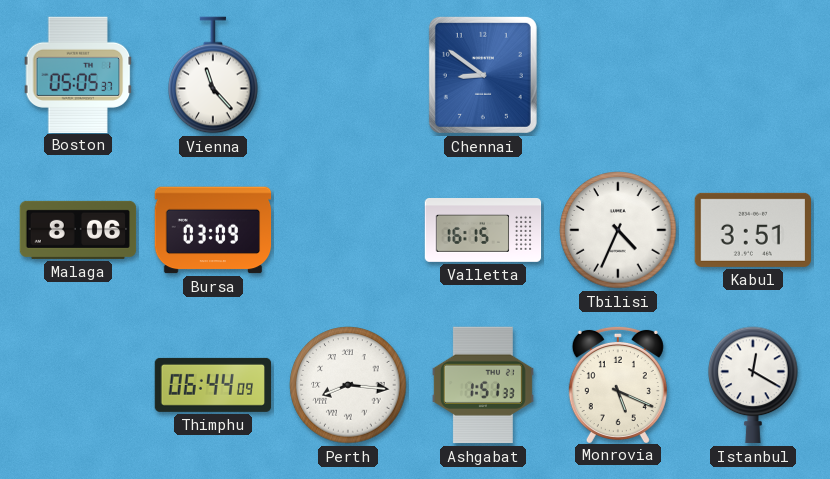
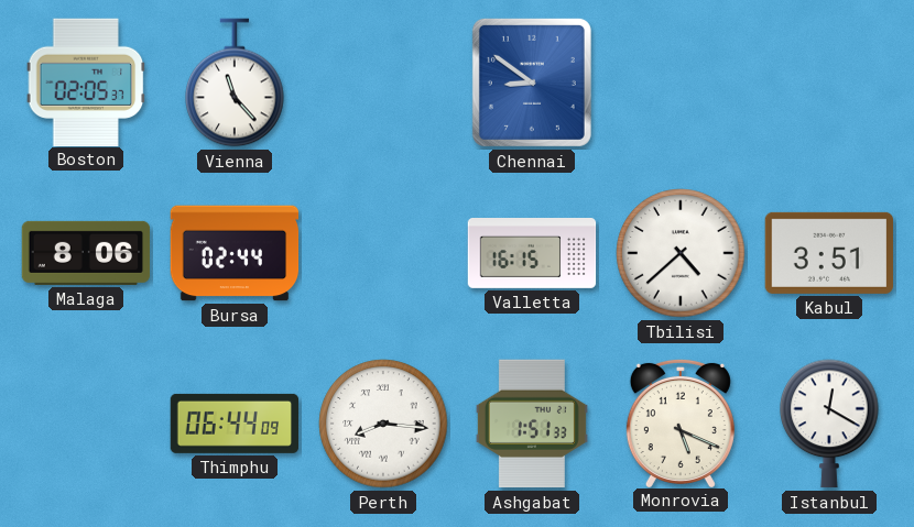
Boston: 05:05 -> 02:05
Bursa: 03:09 -> 02:44
Tbilisi: 4:34 -> 4:38
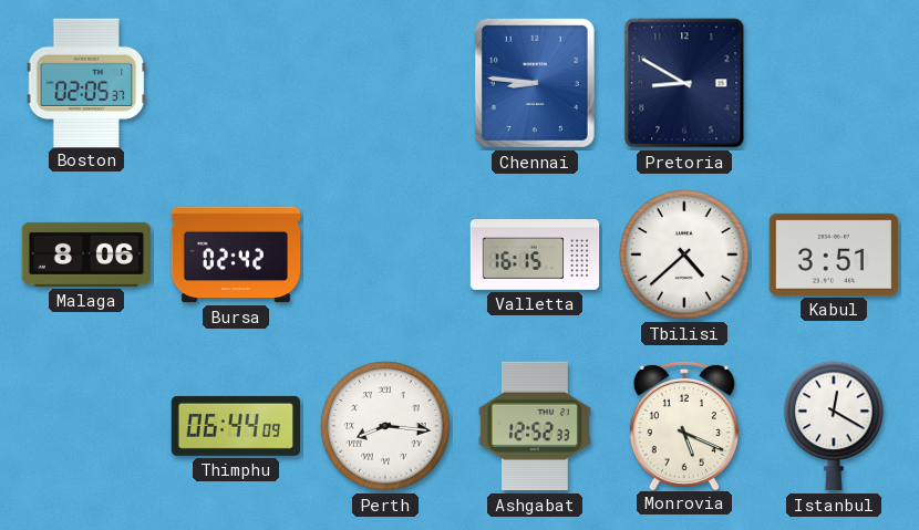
Vienna: 11:23 -> none
Chennai: 8:51 -> 8:46
Pretoria: none -> 8:50
Bursa: 02:44 -> 02:42
Ashgabat: 1:51 -> 12:52
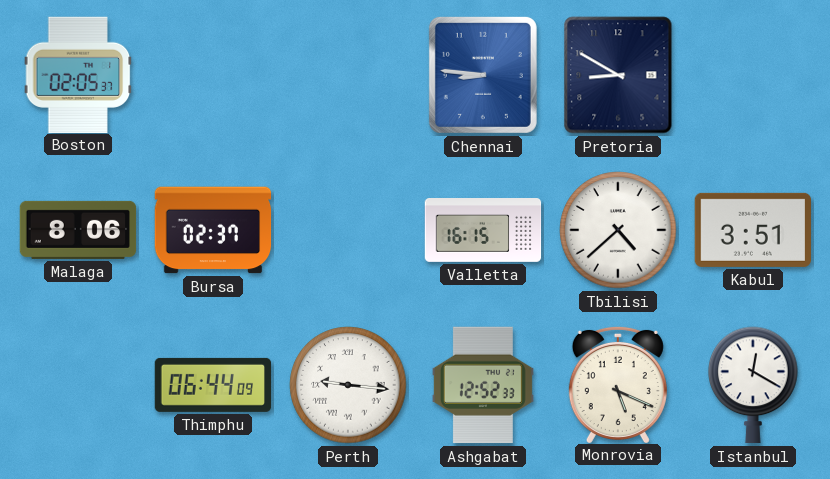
Bursa: 02:42 -> 02:37
Perth: 8:16 -> 9:16
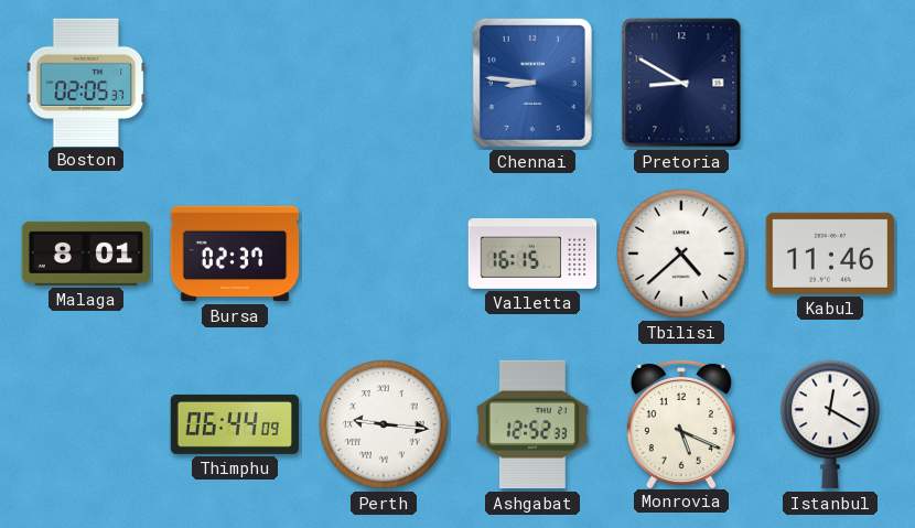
Malaga: 8:06 -> 8:01
Kabul: 3:51 -> 11:46
